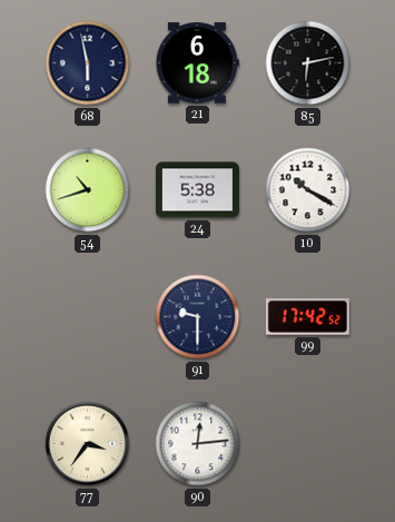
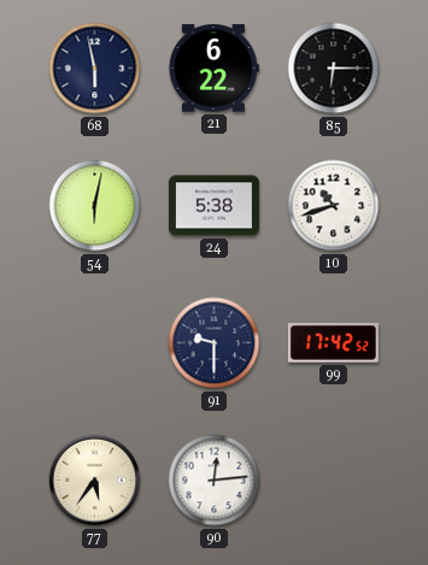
21: 6:18 -> 6:22
85: 6:13 -> 6:15
54: 10:42 -> 6:02
10: 10:20 -> 10:42
77: 3:36 -> 5:36
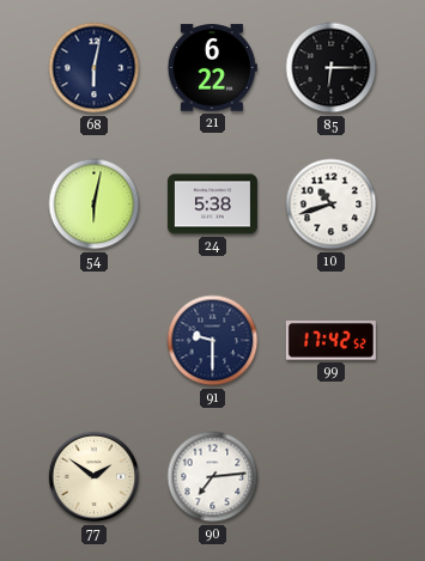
68: 5:58 -> 6:02
77: 5:36 -> 1:51
90: 12:14 -> 7:14
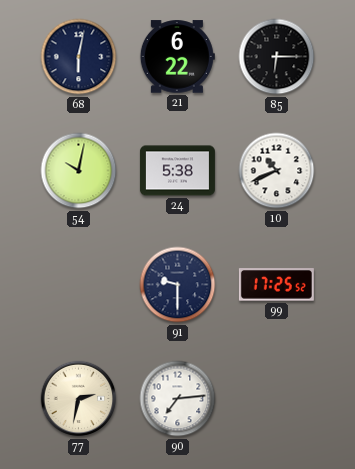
54: 6:02 -> 10:02
10: 10:42 -> 10:41
99: 17:42 -> 17:25
77: 1:51 -> 2:32
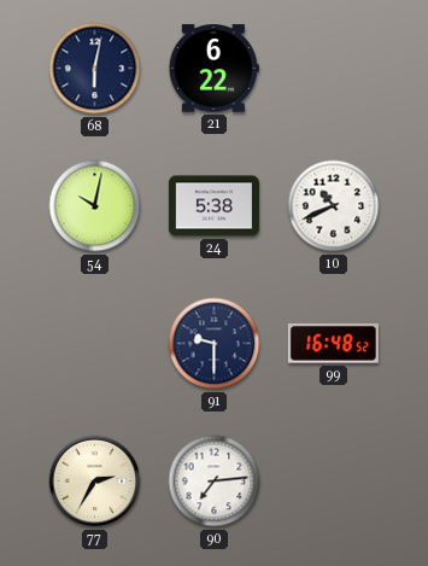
85: 6:15 -> none
99: 17:25 -> 16:48
77: 2:32 -> 2:35
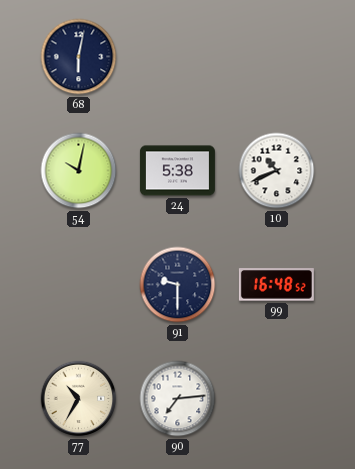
21: 6:22 -> none
77: 2:35 -> 10:35
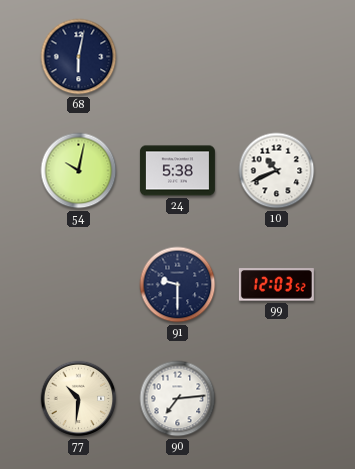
99: 16:48 -> 12:03
77: 10:35 -> 10:31
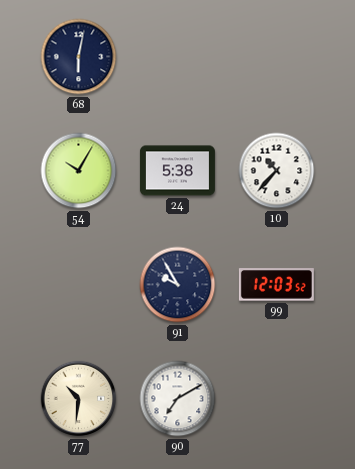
54: 10:02 -> 10:05
10: 10:41 -> 10:37
91: 9:30 -> 9:55
90: 7:14 -> 7:10
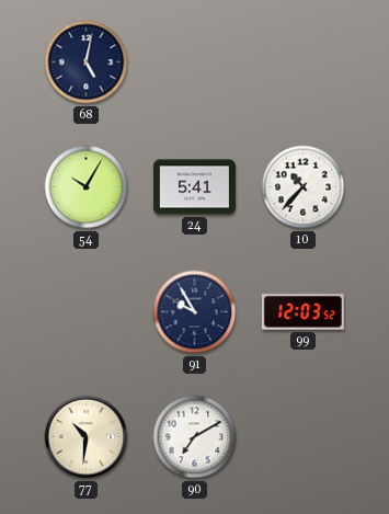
68: 6:02 -> 5:02
24: 5:38 -> 5:41
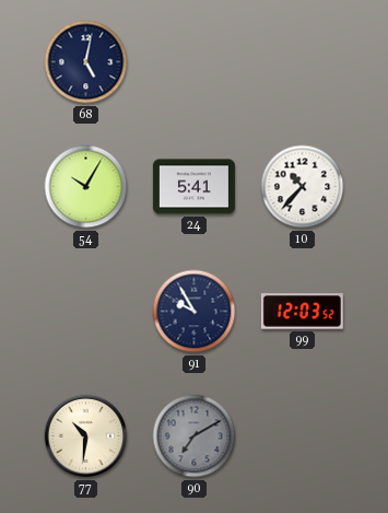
90 dial: white -> grey
